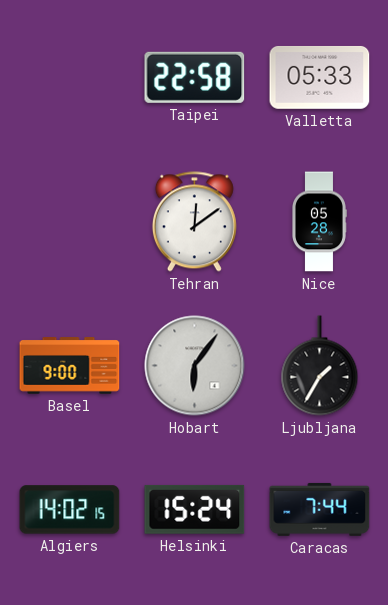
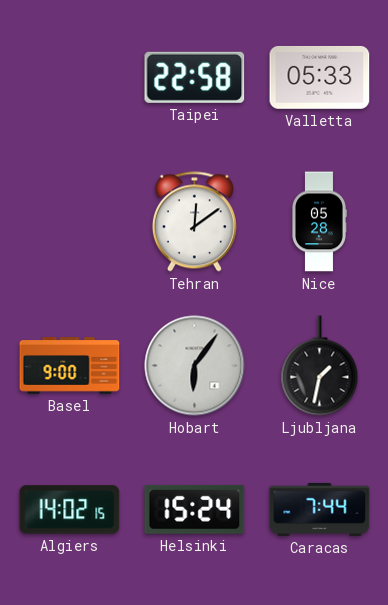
Ljubljana: 1:35 -> 1:32
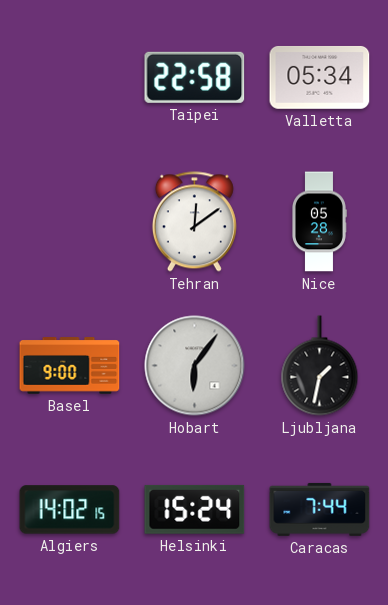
Valletta: 05:33 -> 05:34
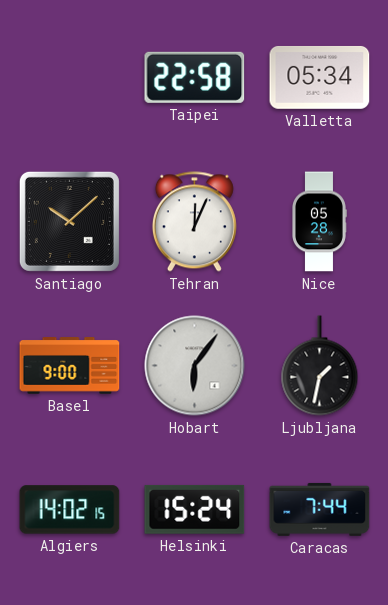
Santiago: none -> 10:08
Tehran: 12:09 -> 12:04
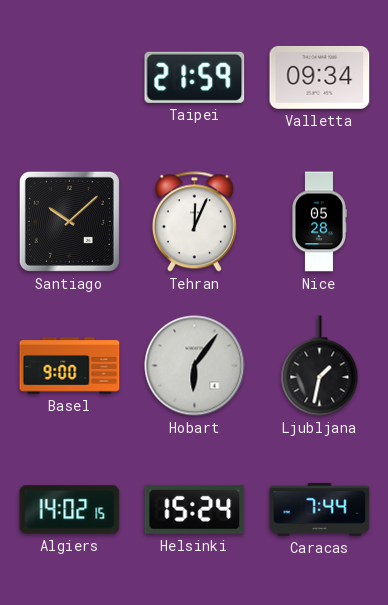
Taipei: 22:58 -> 21:59
Valletta: 05:34 -> 09:34
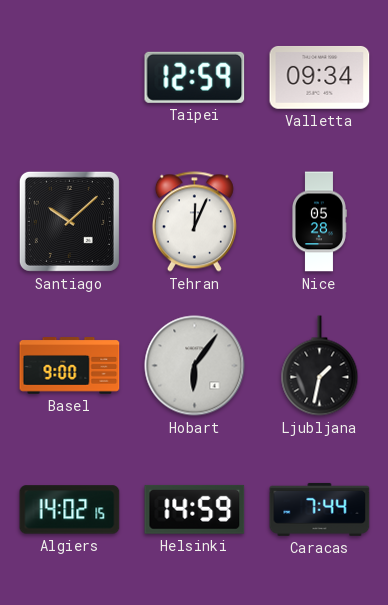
Taipei: 21:59 -> 12:59
Helsinki: 15:24 -> 14:59
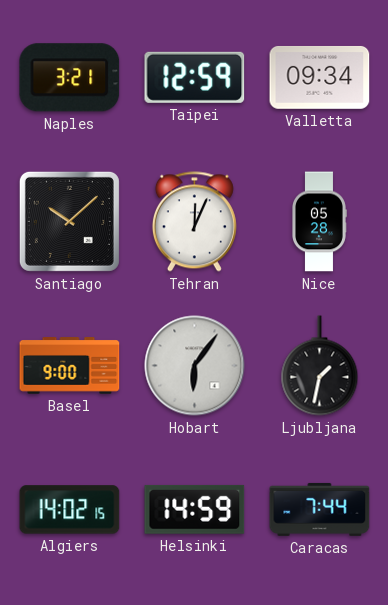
Naples: none -> 3:21
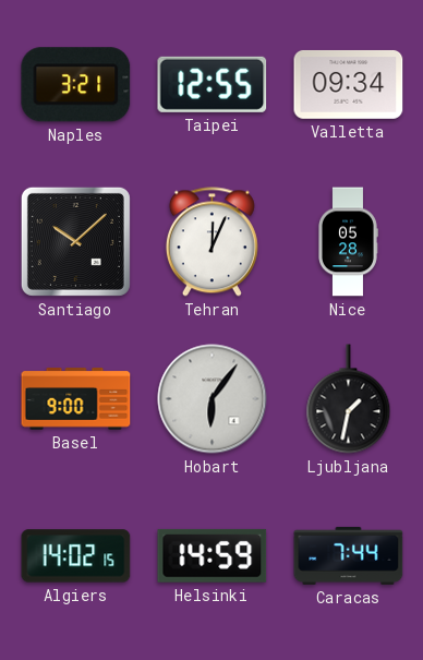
Taipei: 12:59 -> 12:55
